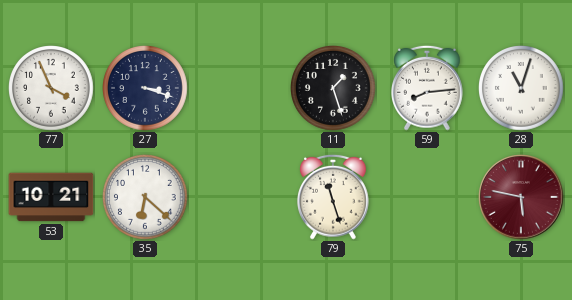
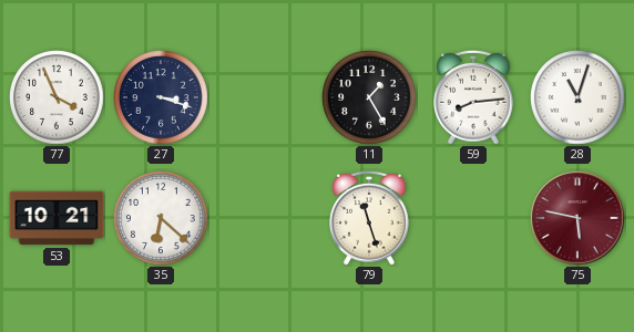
11: 1:27 -> 1:25
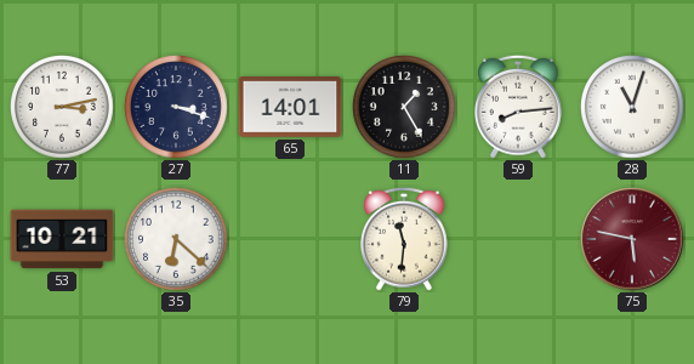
77: 3:56 -> 3:13
65: none -> 14:01
79: 11:27 -> 11:31
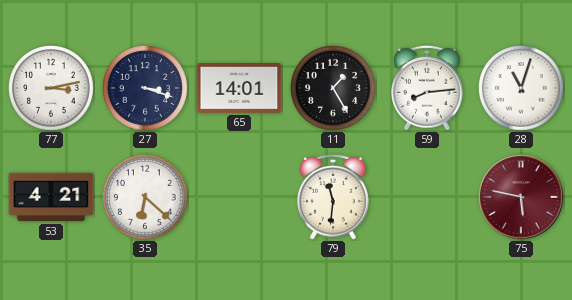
53: 10:21 -> 4:21
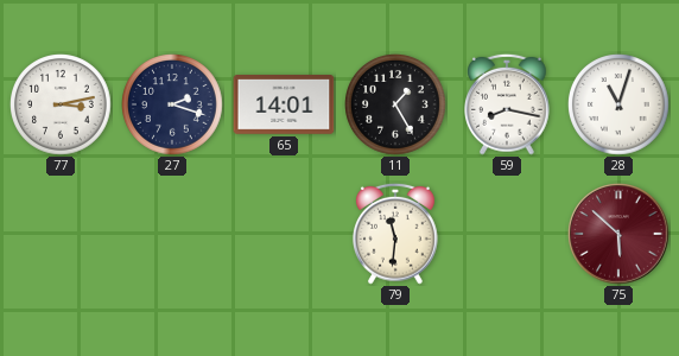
27: 3:18 -> 2:18
59: 8:14 -> 8:17
53: 4:21 -> none
35: 6:22 -> none
75: 5:47 -> 5:52
